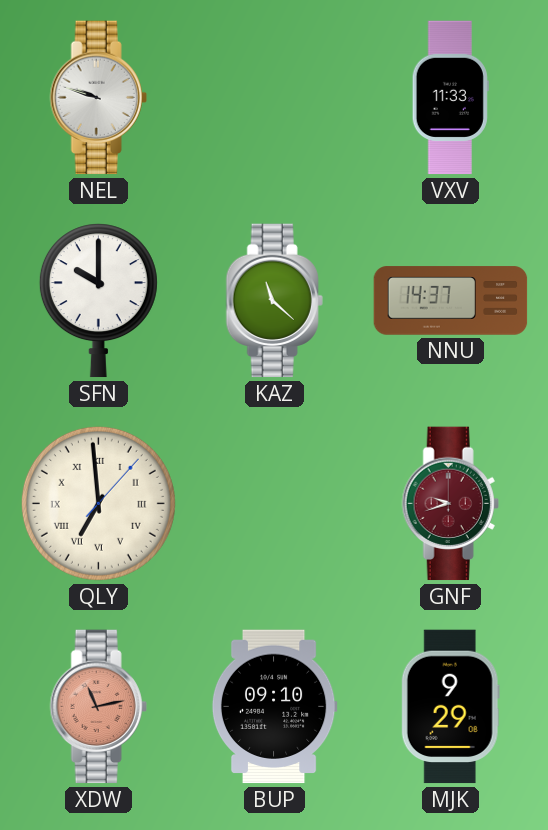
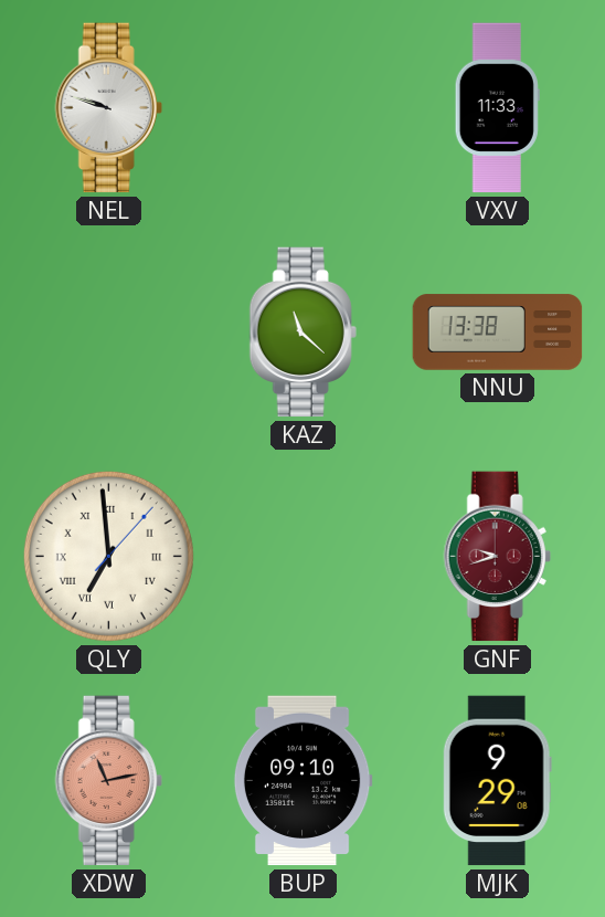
SFN: 10:00 -> none
NNU: 14:37 -> 13:38
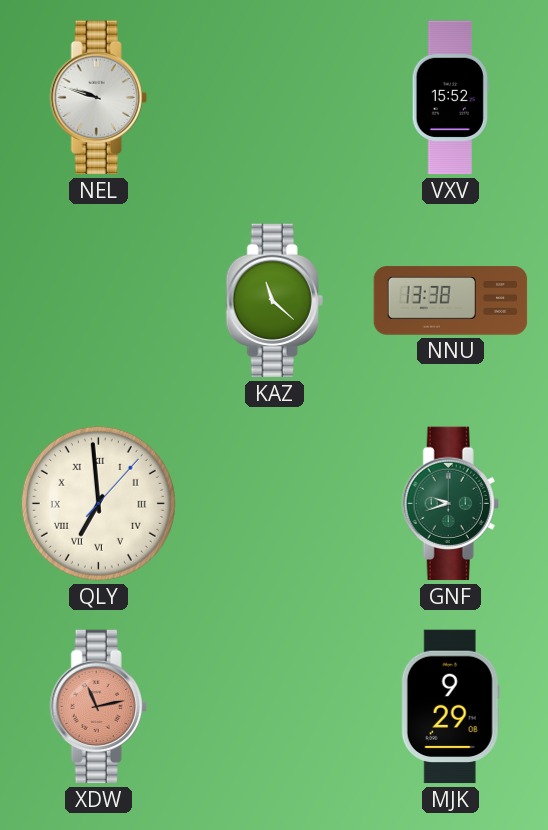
VXV: 11:33 -> 15:52
GNF dial: burgundy -> green
BUP: 09:10 -> none
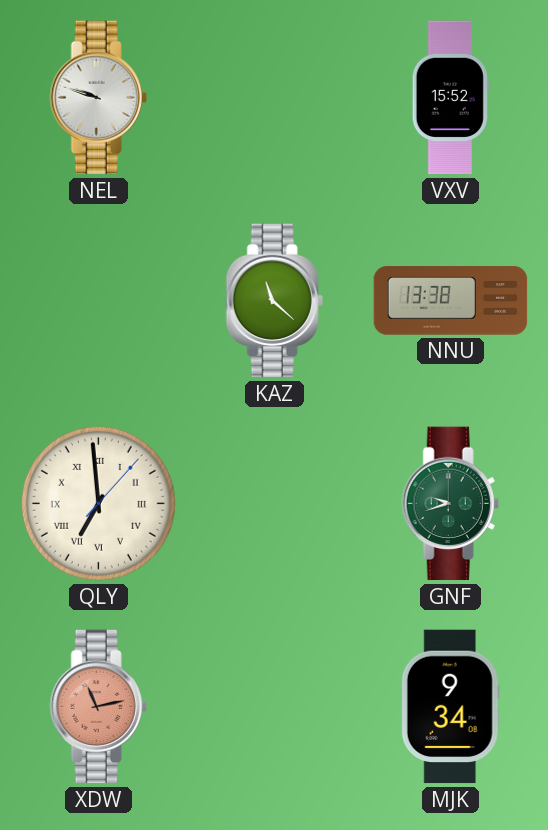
MJK: 9:29 -> 9:34
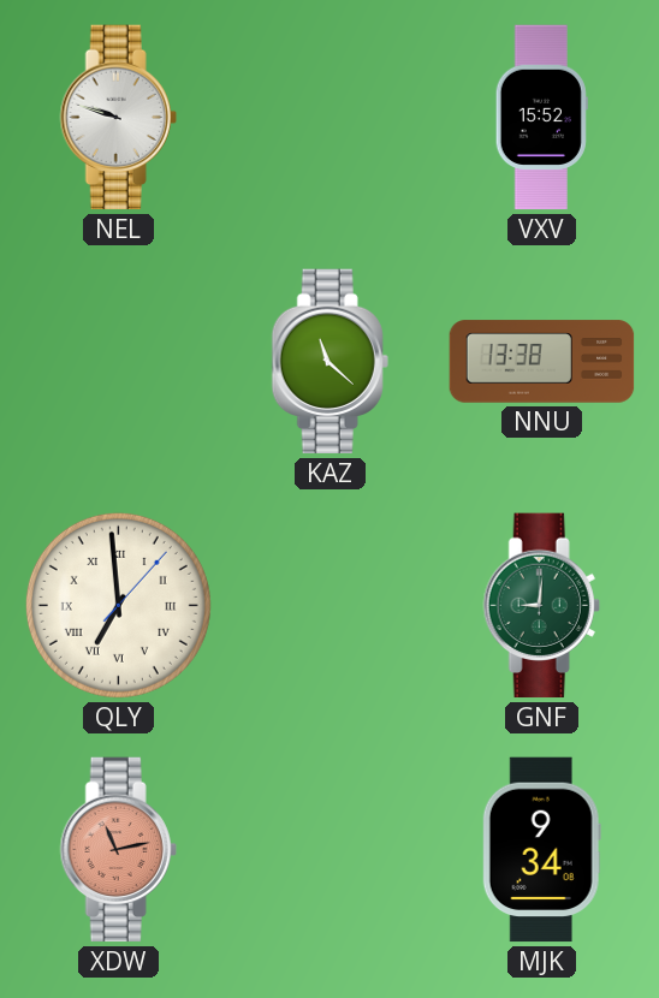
GNF: 9:42 -> 9:01
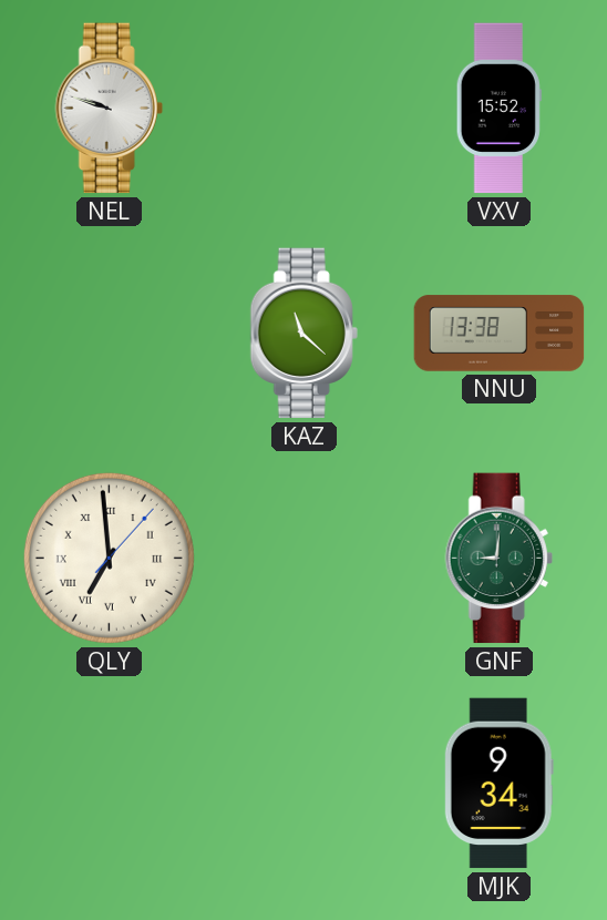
XDW: 11:13 -> none
MJK: 9:34:08 -> 9:34:34
